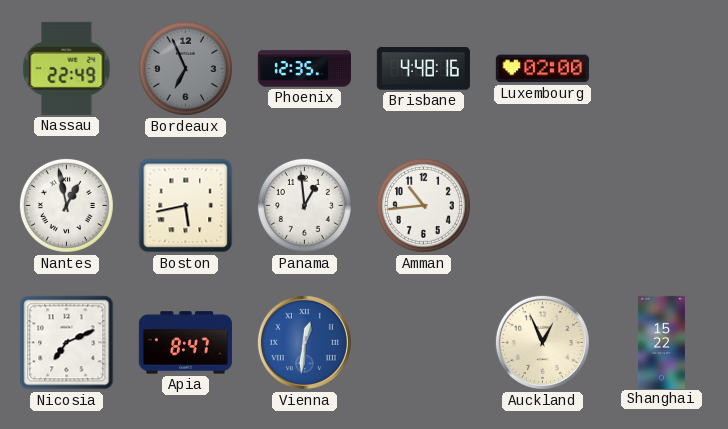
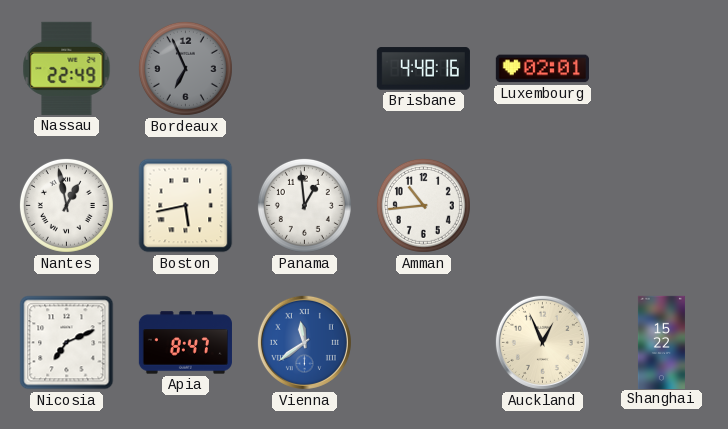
Phoenix: 12:35 -> none
Luxembourg: 02:00 -> 02:01
Vienna: 12:31 -> 11:39
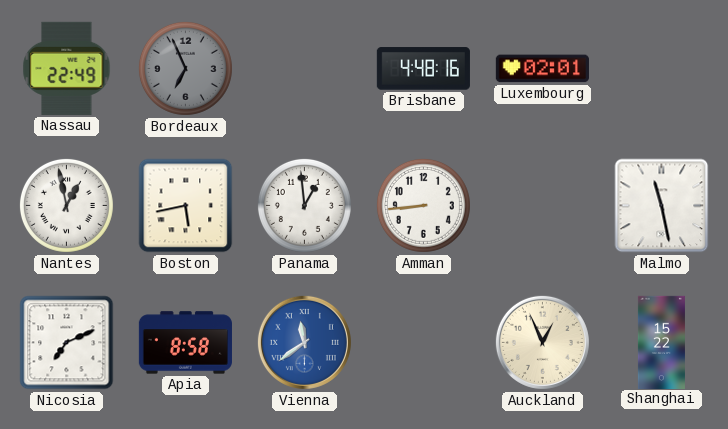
Amman: 10:44 -> 8:44
Malmo: none -> 11:28
Apia: 8:47 -> 8:58
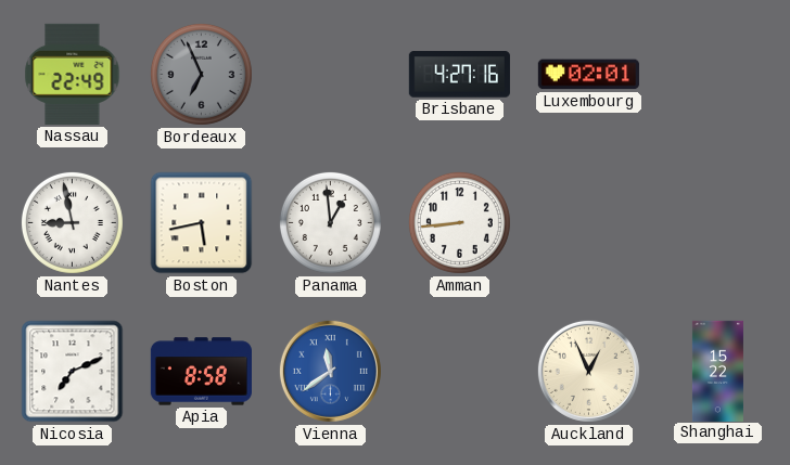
Brisbane: 4:48 -> 4:27
Nantes: 12:58 -> 8:58
Malmo: 11:28 -> none
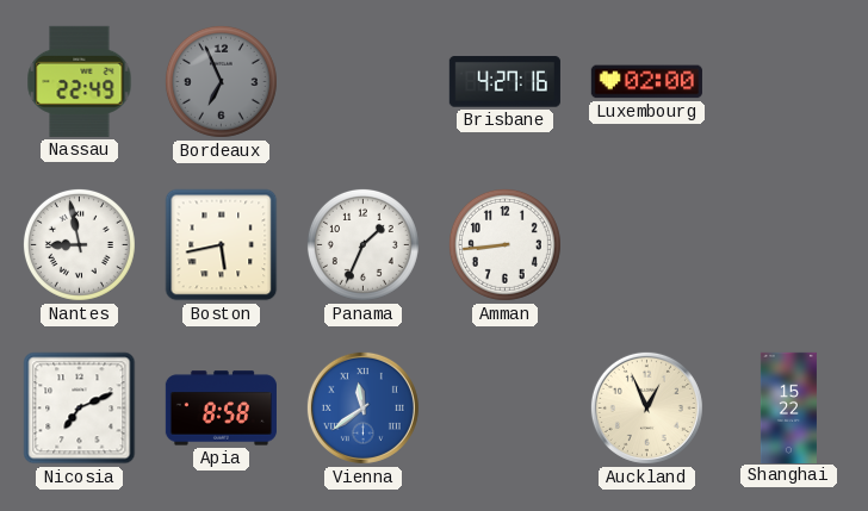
Luxembourg: 02:01 -> 02:00
Panama: 12:59 -> 1:34
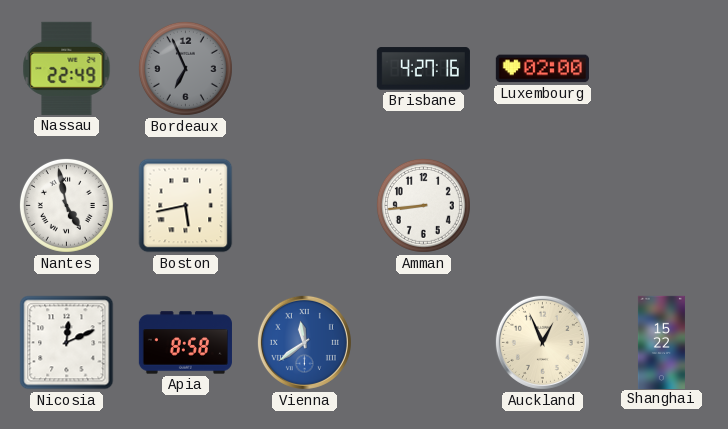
Nantes: 8:58 -> 4:58
Panama: 1:34 -> none
Nicosia: 7:11 -> 12:11
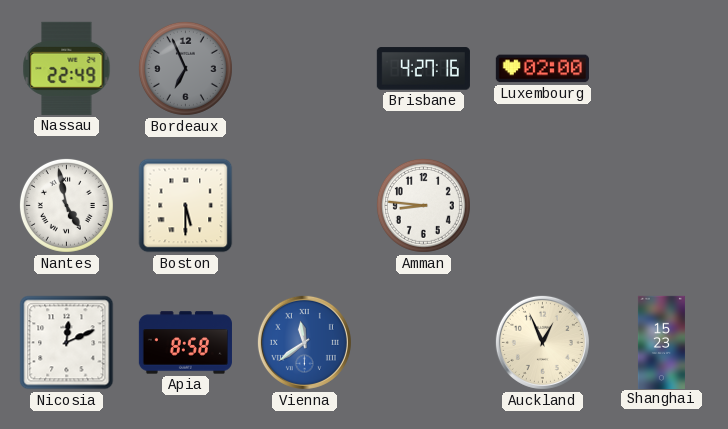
Boston: 5:43 -> 5:30
Amman: 8:44 -> 8:46
Shanghai: 15:22 -> 15:23
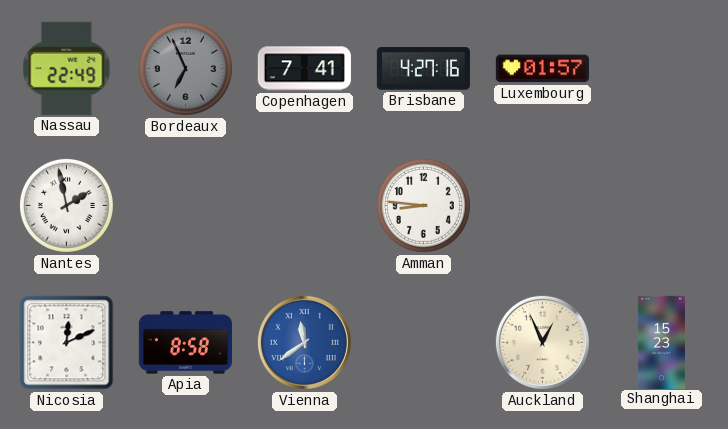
Copenhagen: none -> 7:41
Luxembourg: 02:00 -> 01:57
Nantes: 4:58 -> 1:58
Boston: 5:30 -> none
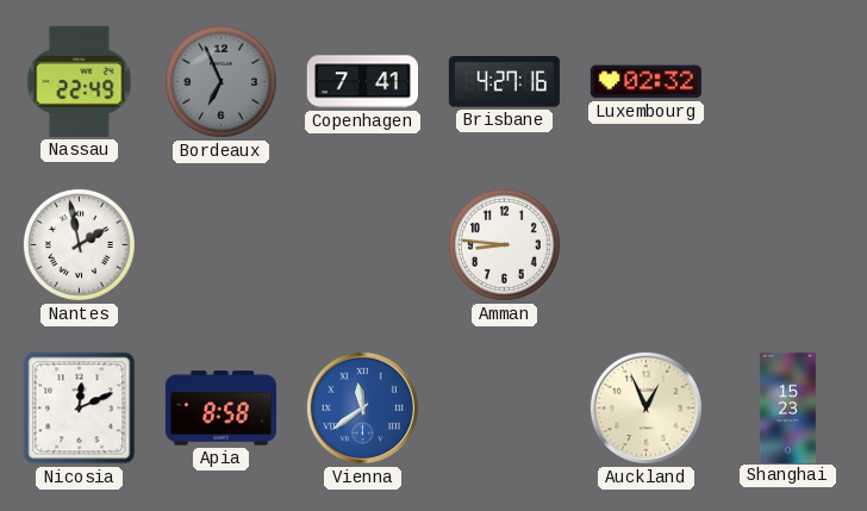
Luxembourg: 01:57 -> 02:32
